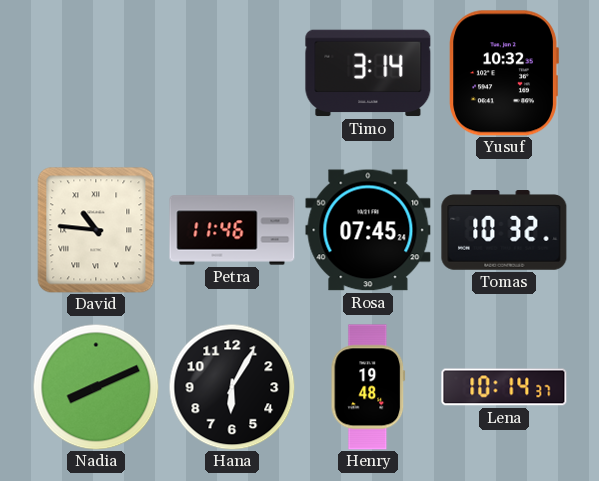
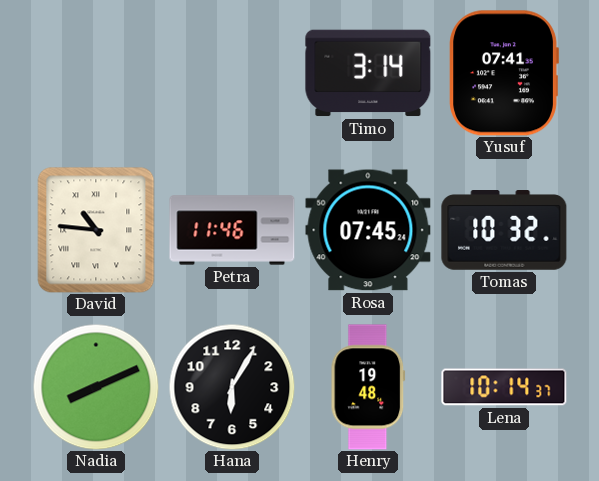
Yusuf: 10:32 -> 07:41
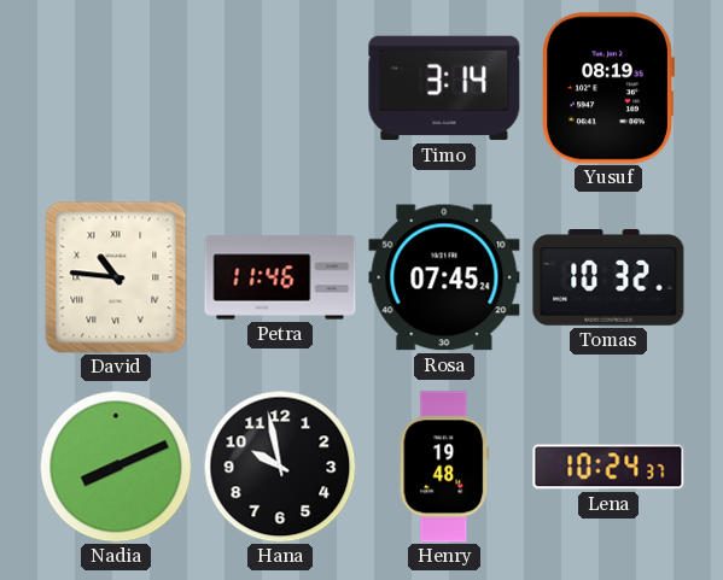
Yusuf: 07:41 -> 08:19
Hana: 6:05 -> 9:58
Lena: 10:14 -> 10:24
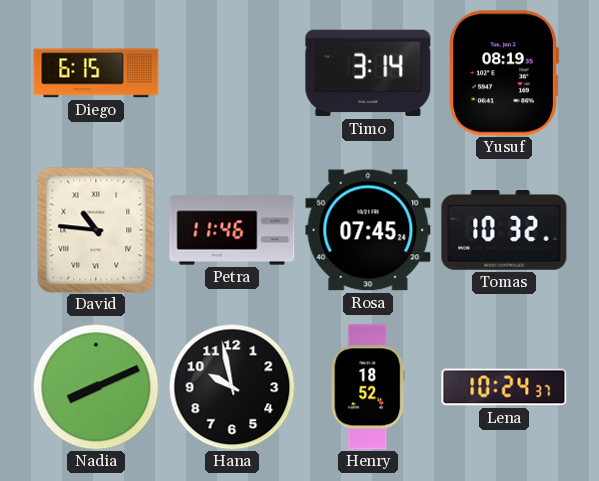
Diego: none -> 6:15
Henry: 19:48 -> 18:52
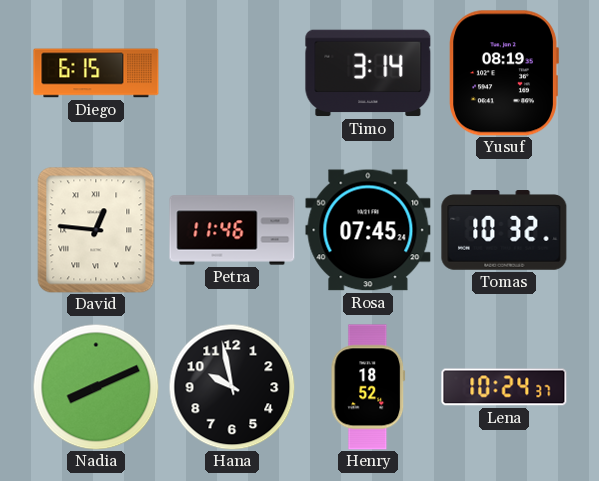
David: 10:46 -> 12:46
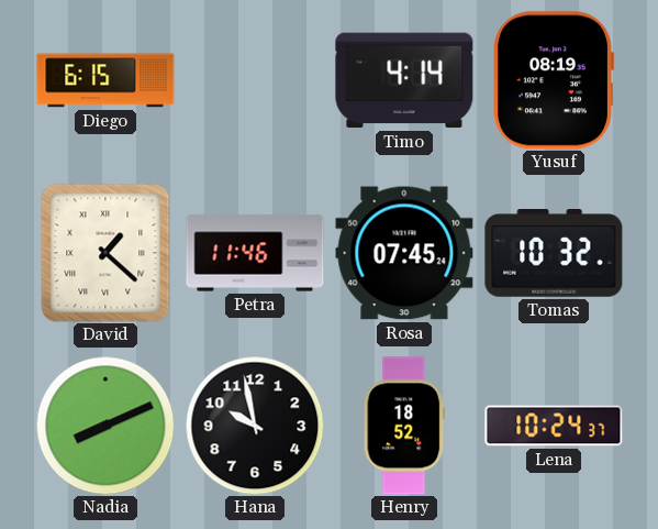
Timo: 3:14 -> 4:14
David: 12:46 -> 1:22
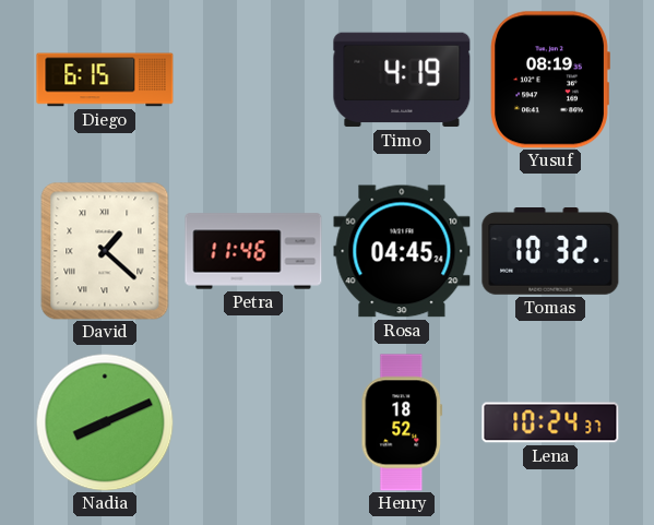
Timo: 4:14 -> 4:19
Rosa: 07:45 -> 04:45
Hana: 9:58 -> none
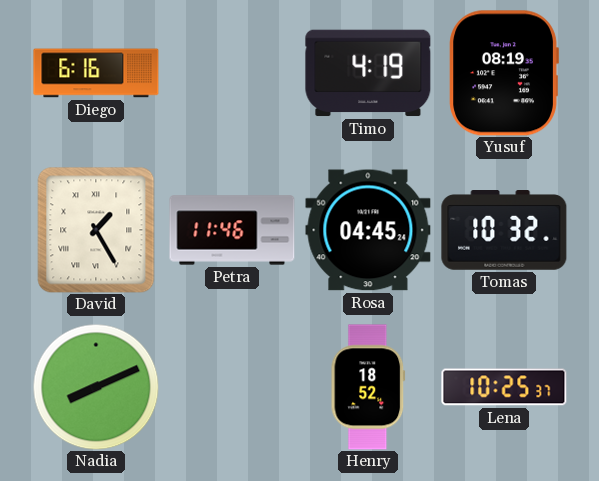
Diego: 6:15 -> 6:16
David: 1:22 -> 1:25
Lena: 10:24 -> 10:25
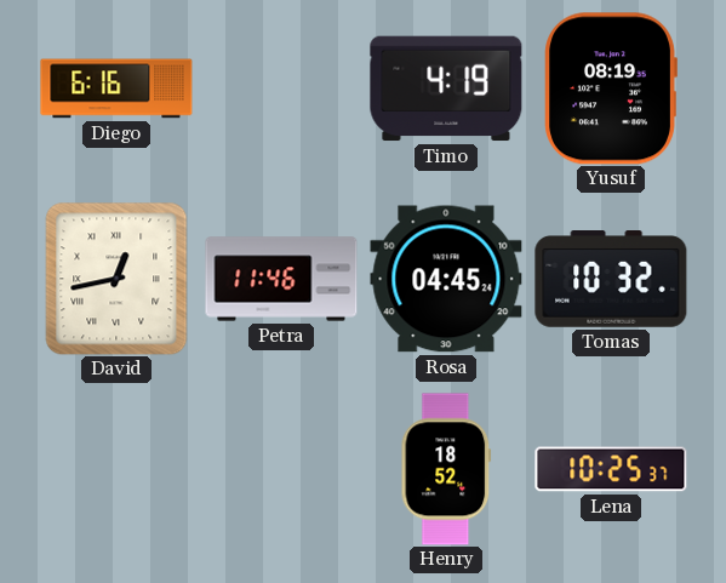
David: 1:25 -> 12:43
Nadia: 8:11 -> none
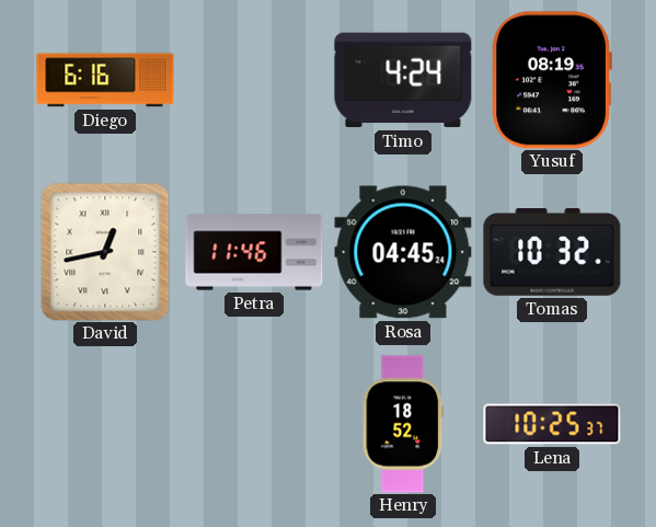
Timo: 4:19 -> 4:24
